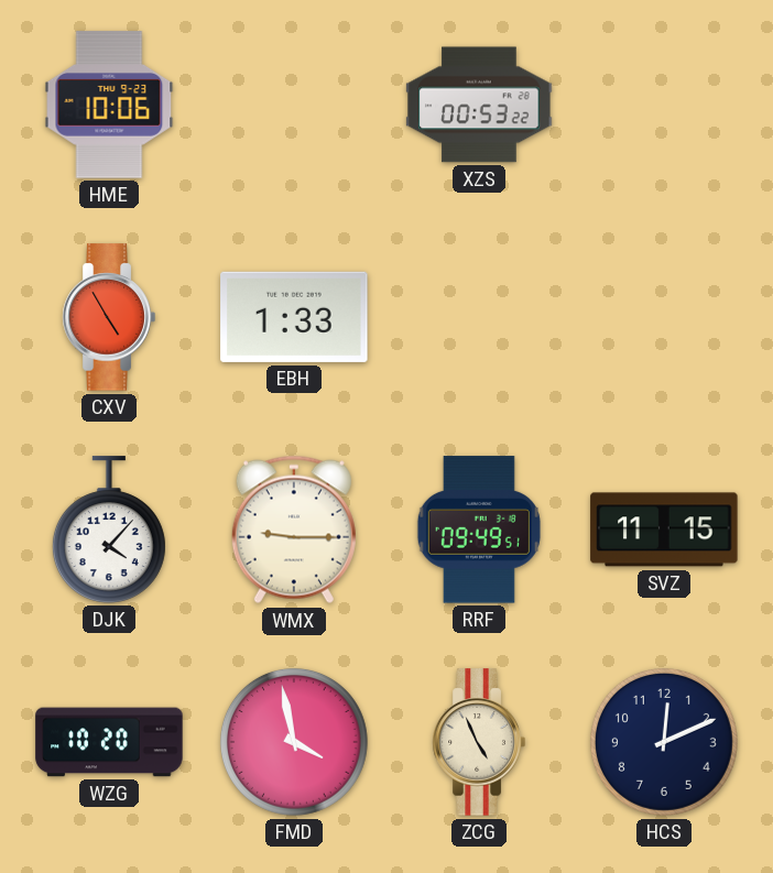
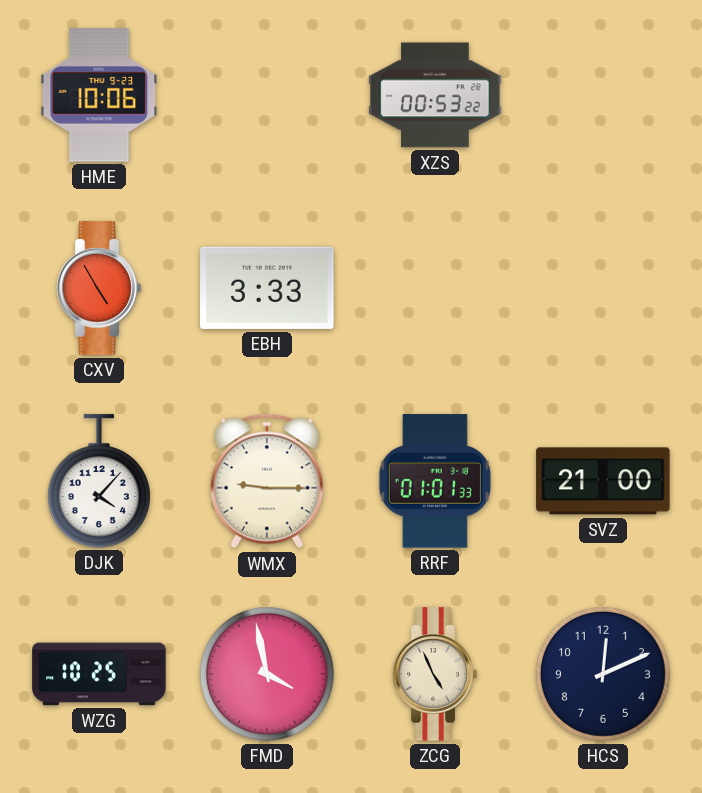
EBH: 1:33 -> 3:33
RRF: 09:49 -> 01:01
SVZ: 11:15 -> 21:00
WZG: 10:20 -> 10:25
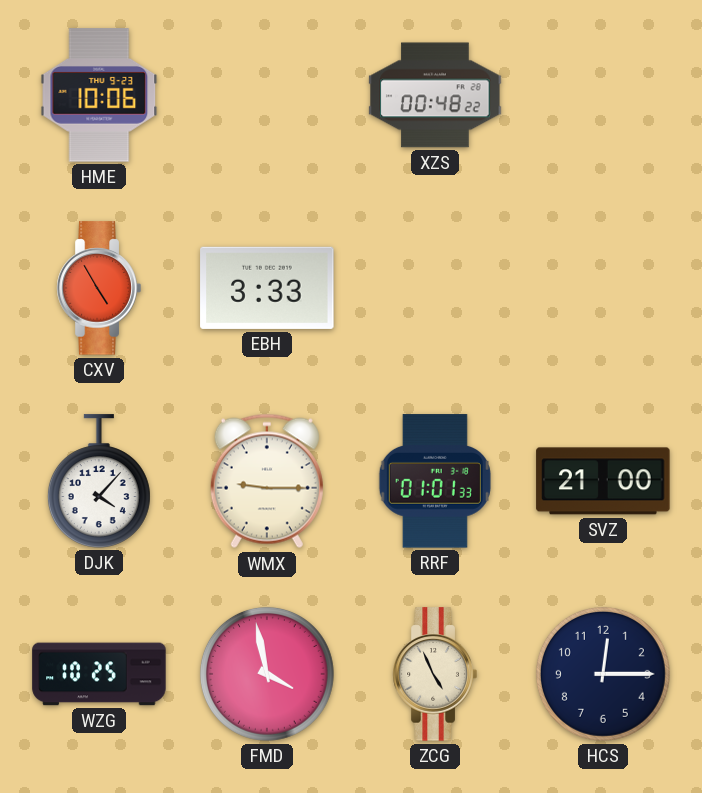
XZS: 00:53 -> 00:48
HCS: 12:11 -> 12:15
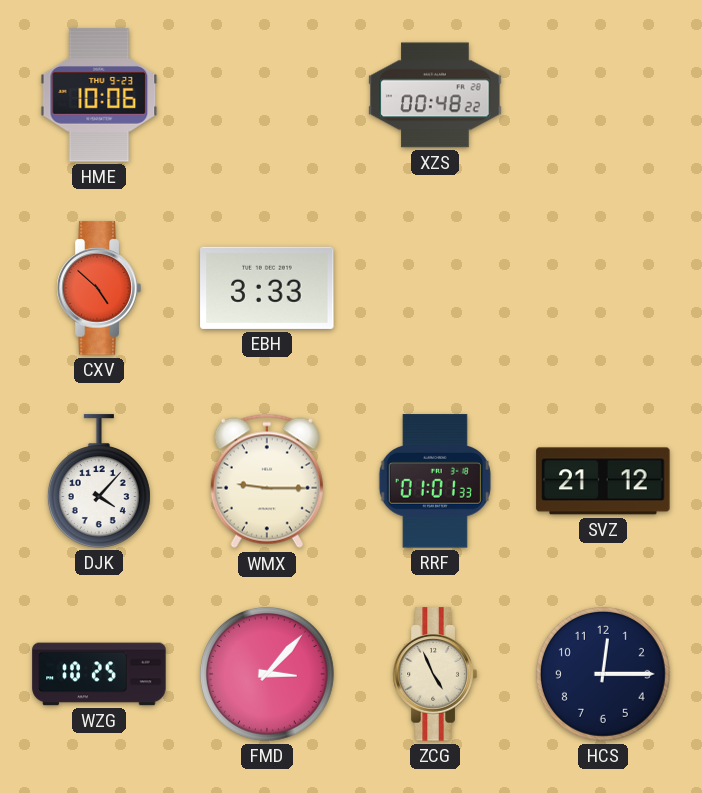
CXV: 4:55 -> 4:52
SVZ: 21:00 -> 21:12
FMD: 3:58 -> 3:07
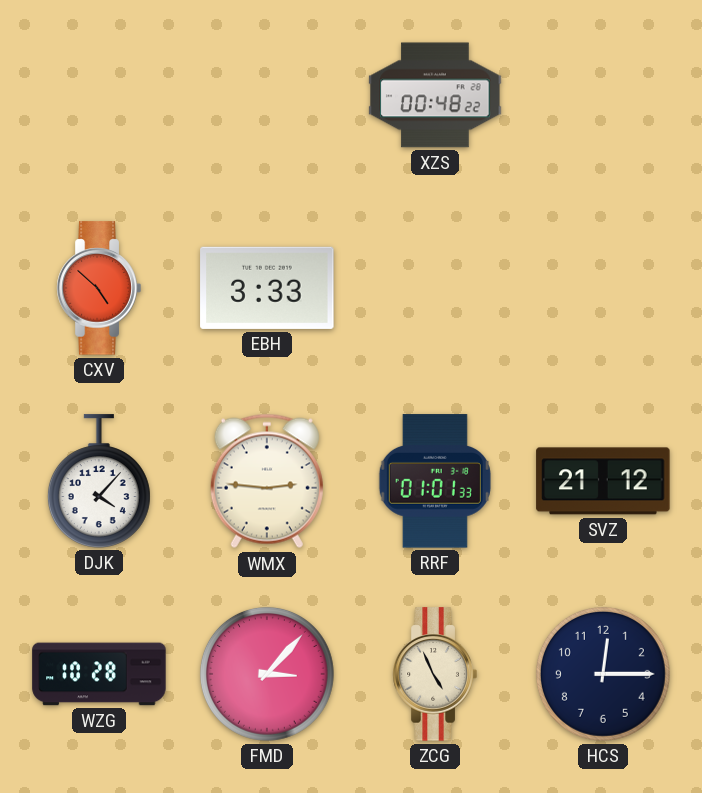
HME: 10:06 -> none
WMX: 9:15 -> 2:46
WZG: 10:25 -> 10:28
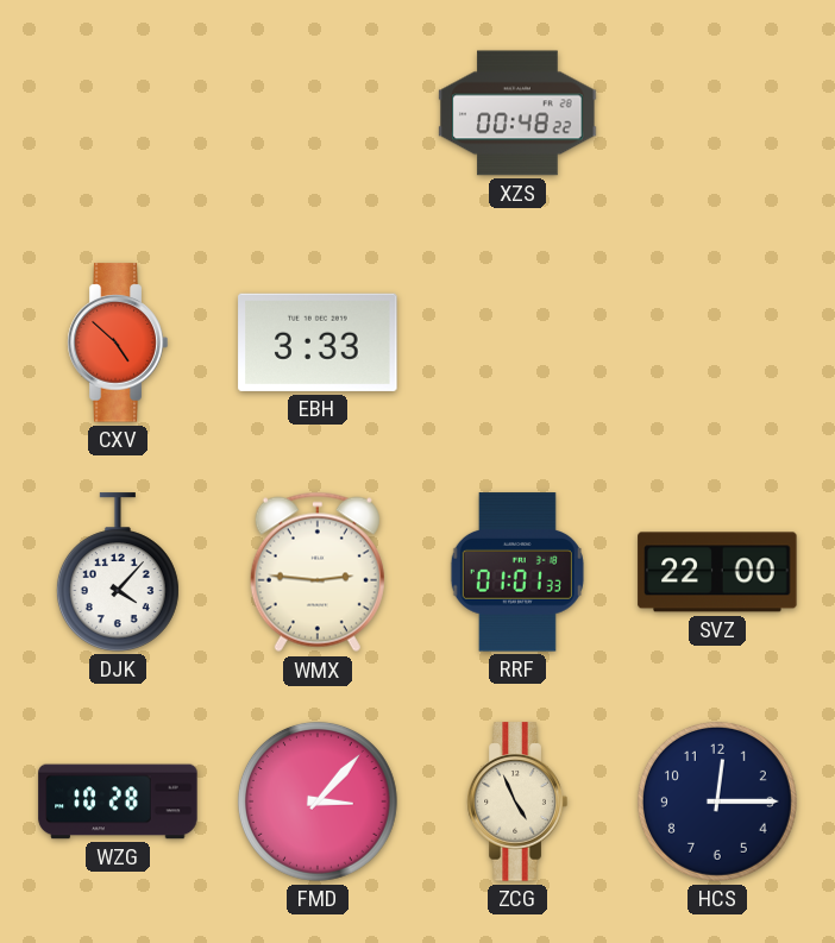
SVZ: 21:12 -> 22:00
